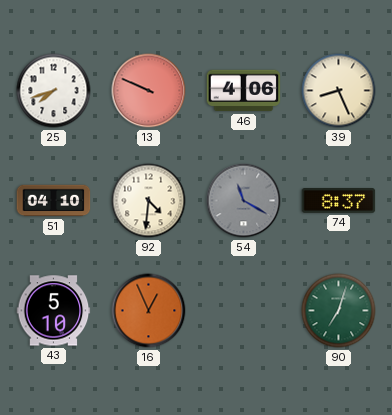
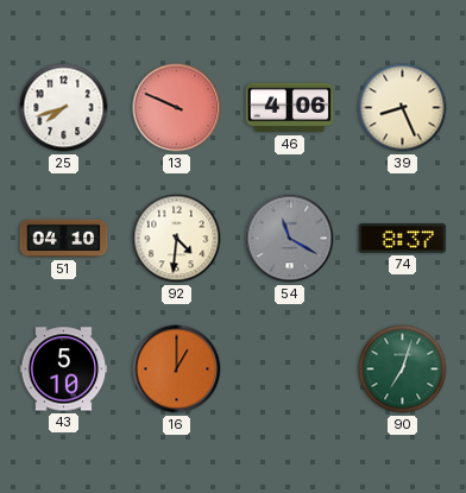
16: 12:56 -> 1:00
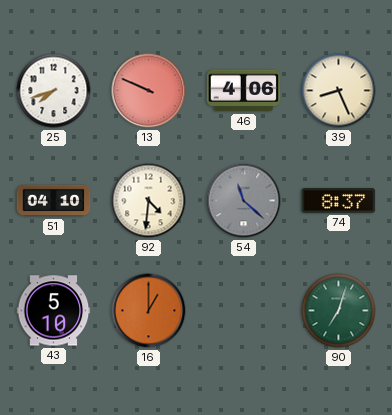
54: 11:20 -> 11:22
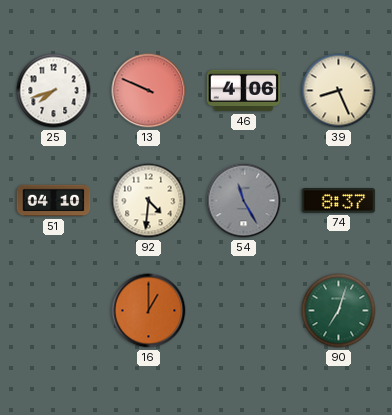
54: 11:22 -> 11:25
43: 5:10 -> none
